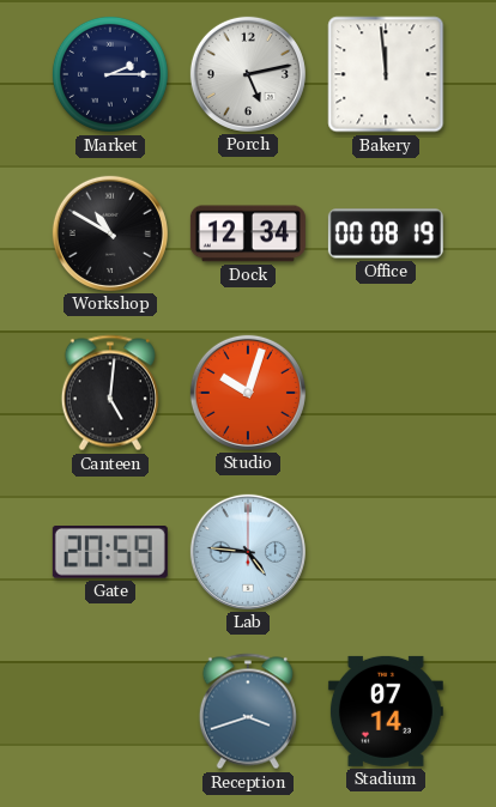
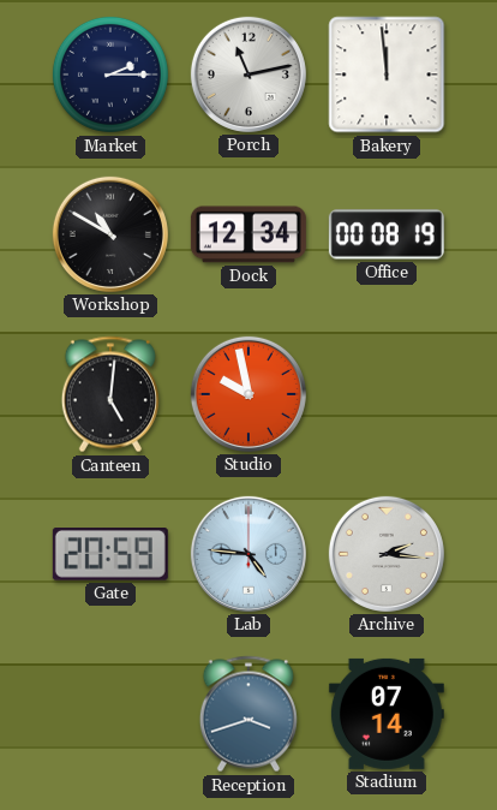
Porch: 5:13 -> 11:13
Studio: 10:03 -> 9:58
Archive: none -> 2:16
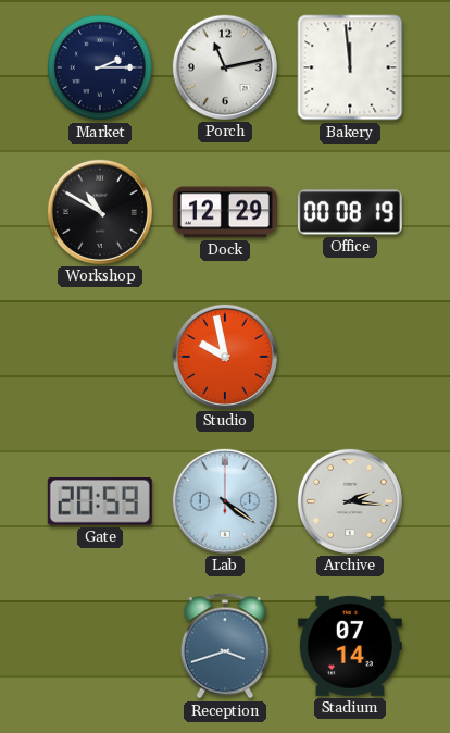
Dock: 12:34 -> 12:29
Canteen: 5:01 -> none
Lab: 4:46 -> 4:21
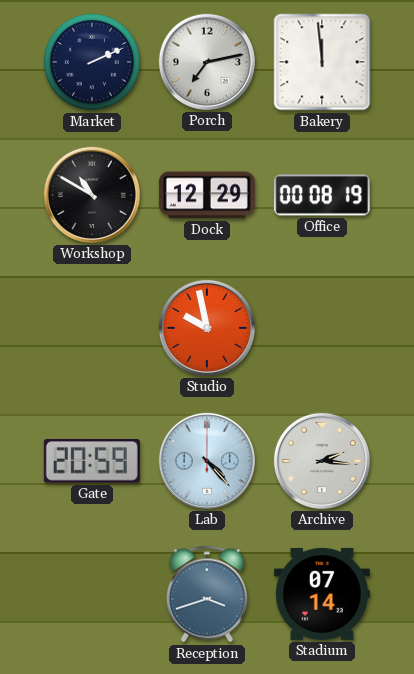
Market: 2:15 -> 2:11
Porch: 11:13 -> 7:13
Lab: 4:21 -> 4:23
